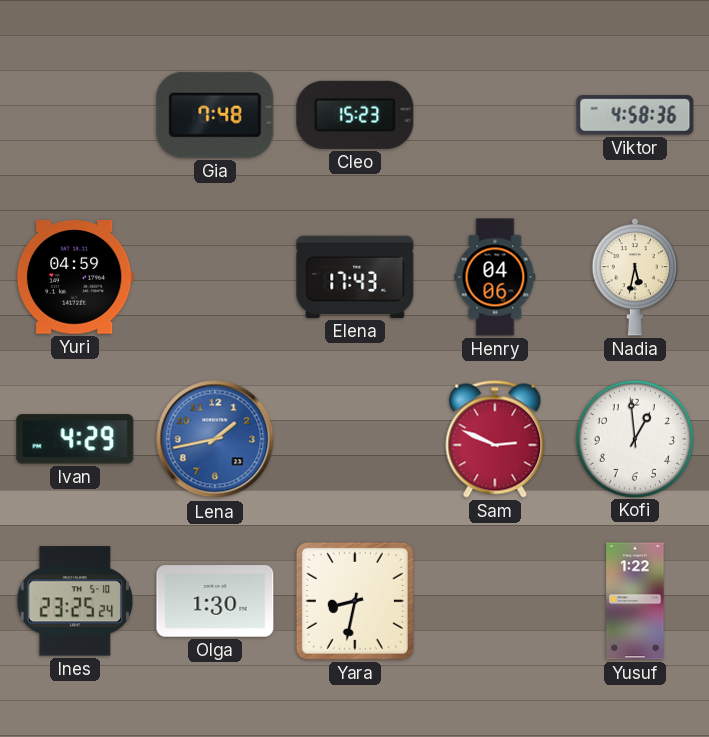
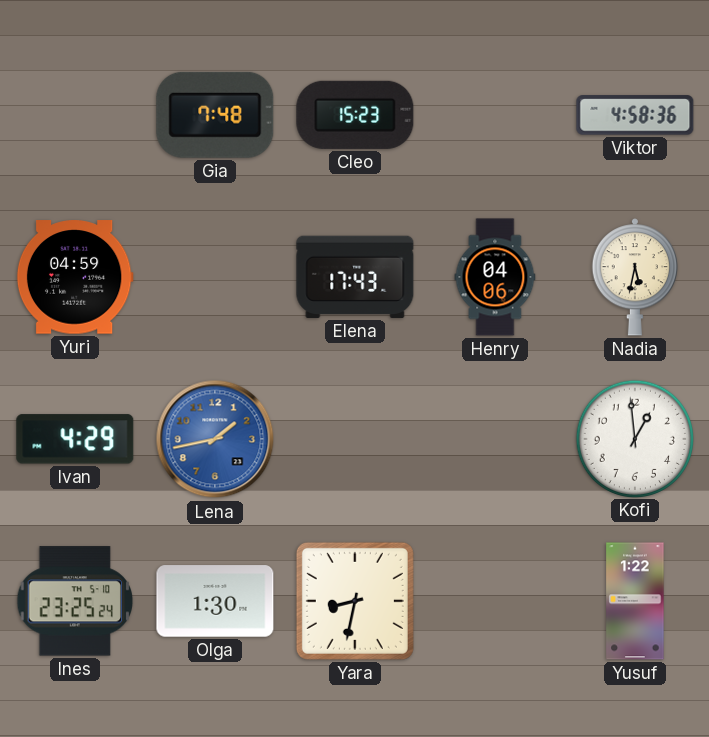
Sam: 2:49 -> none
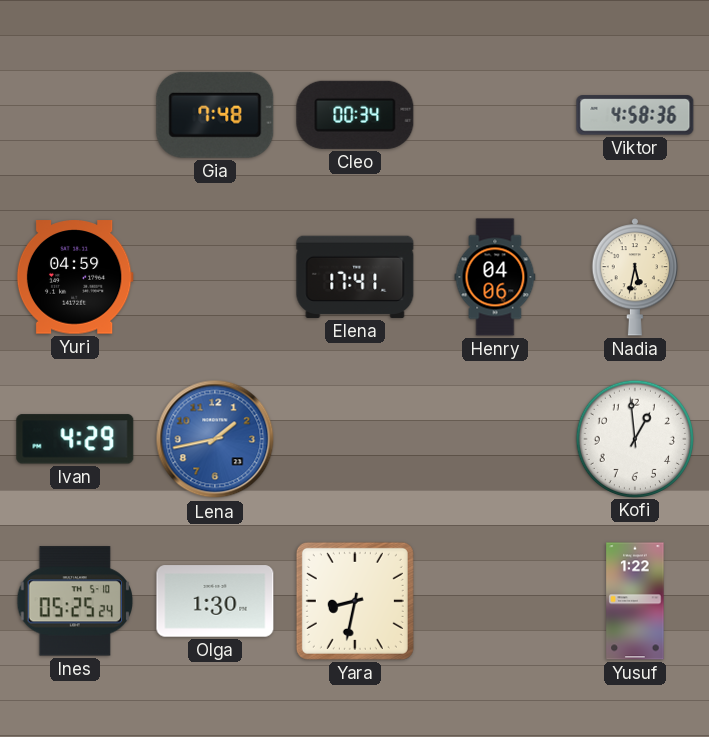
Cleo: 15:23 -> 00:34
Elena: 17:43 -> 17:41
Ines: 23:25 -> 05:25
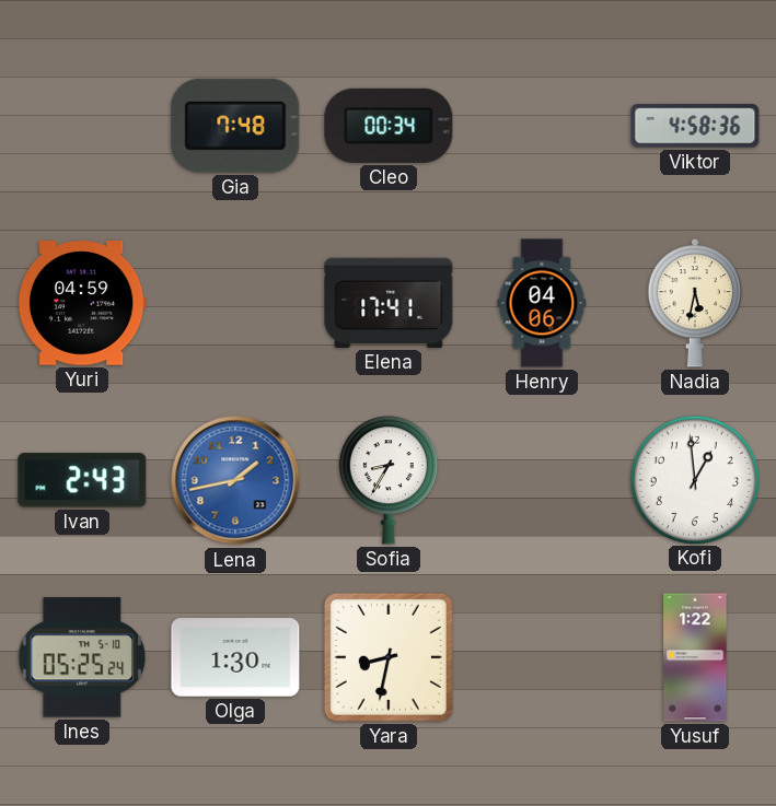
Ivan: 4:29 -> 2:43
Sofia: none -> 8:35
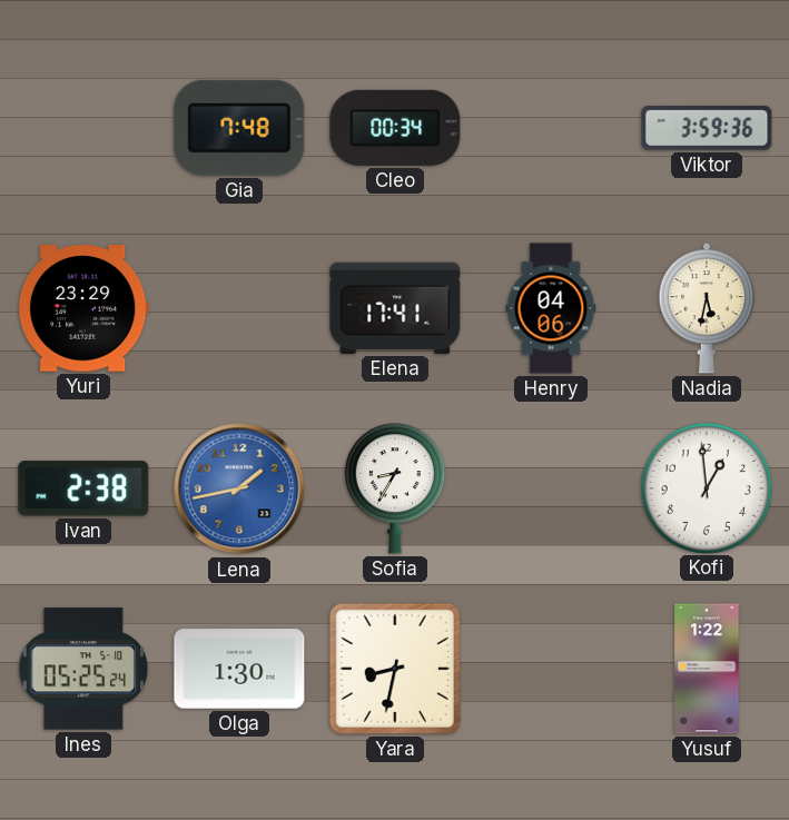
Viktor: 4:58 -> 3:59
Yuri: 04:59 -> 23:29
Ivan: 2:43 -> 2:38
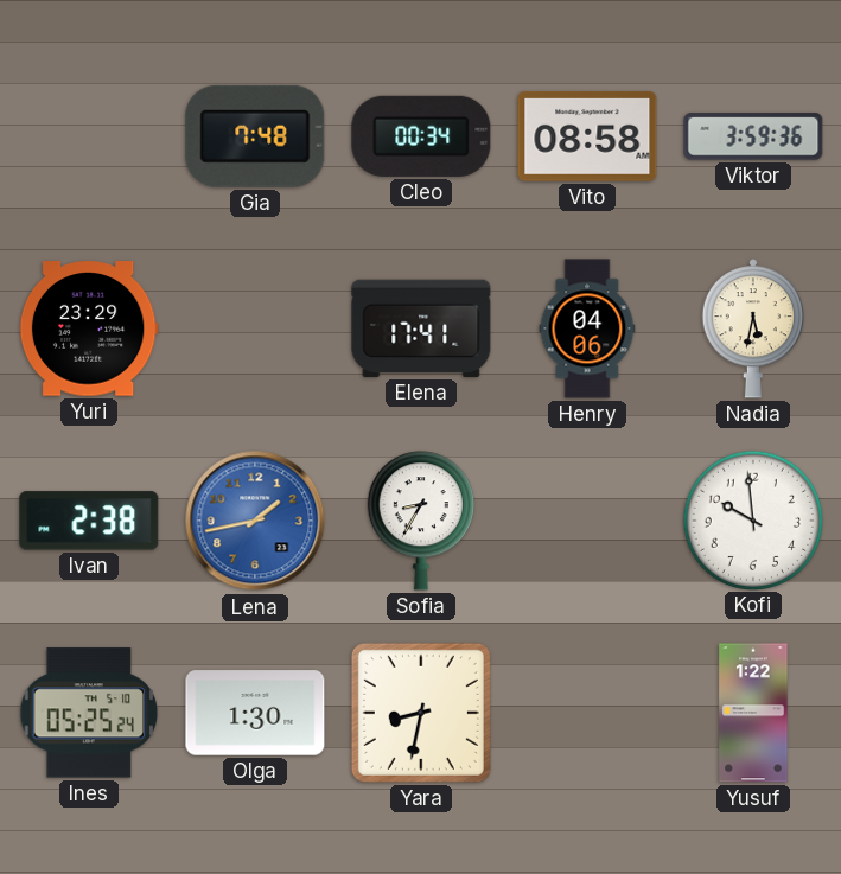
Vito: none -> 08:58
Kofi: 12:59 -> 9:59
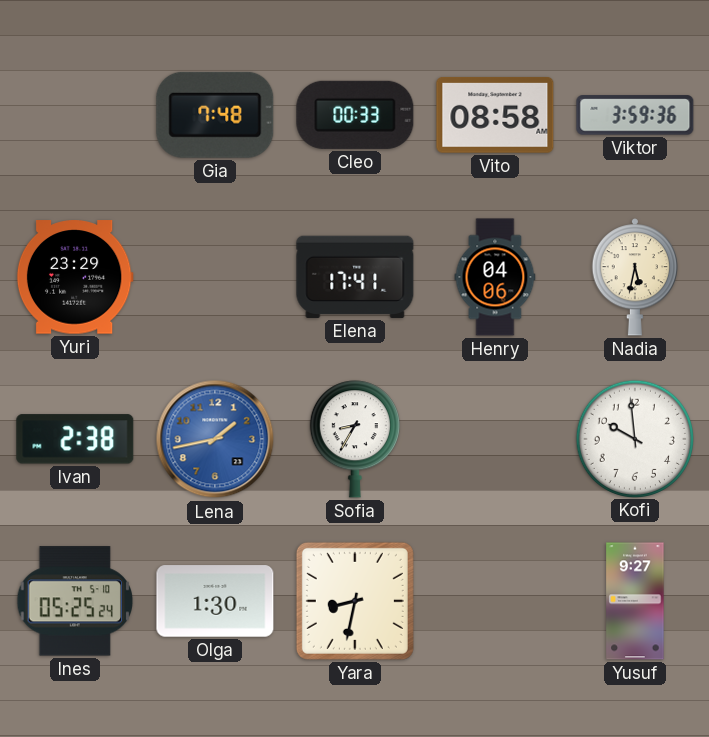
Cleo: 00:34 -> 00:33
Yusuf: 1:22 -> 9:27
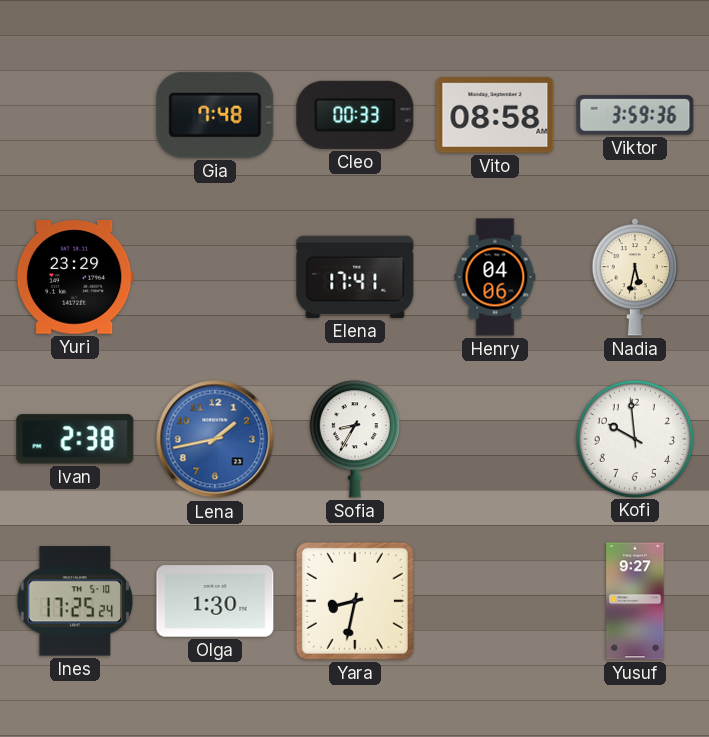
Ines: 05:25 -> 17:25
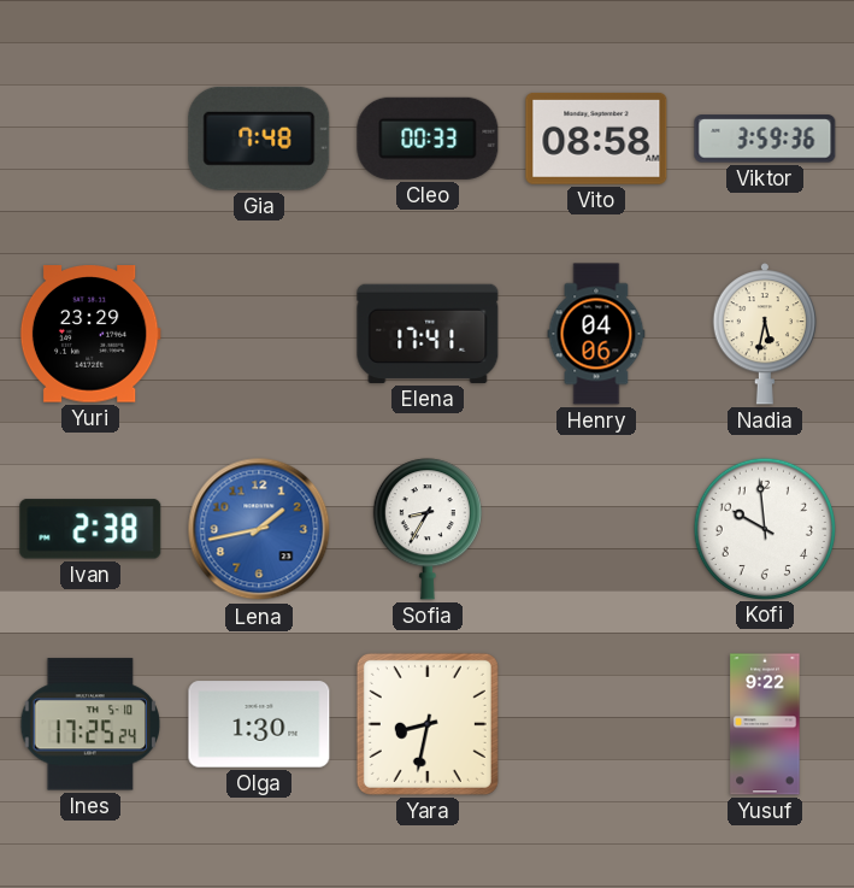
Yusuf: 9:27 -> 9:22
